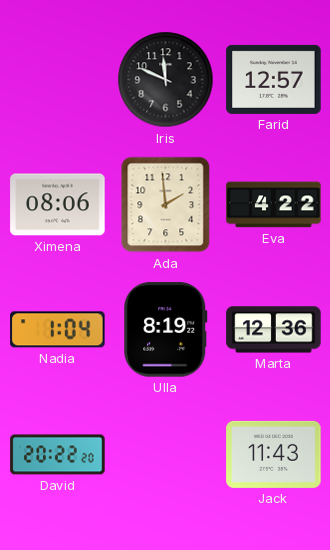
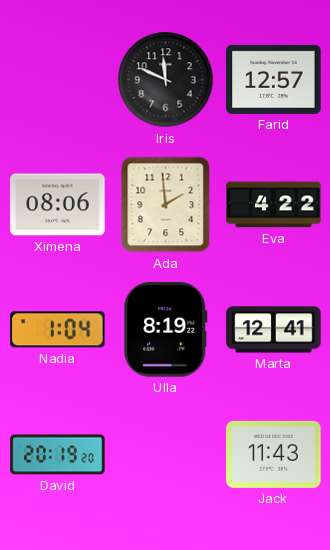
Marta: 12:36 -> 12:41
David: 20:22 -> 20:19
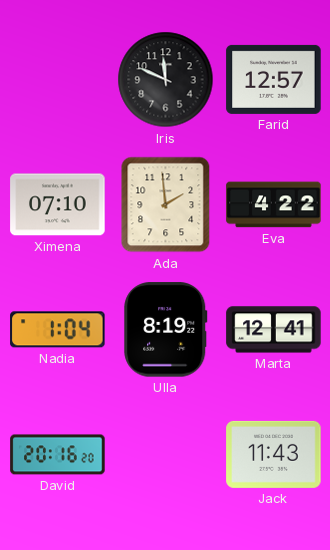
Ximena: 08:06 -> 07:10
David: 20:19 -> 20:16
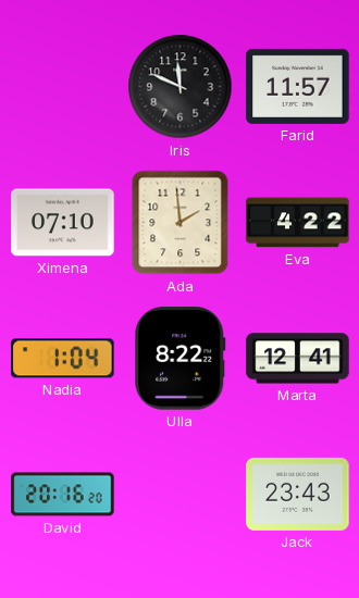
Farid: 12:57 -> 11:57
Ulla: 8:19 -> 8:22
Jack: 11:43 -> 23:43
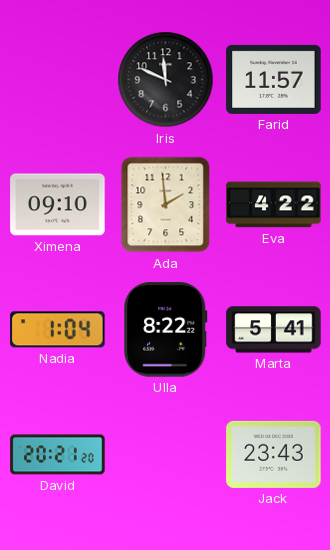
Ximena: 07:10 -> 09:10
Marta: 12:41 -> 5:41
David: 20:16 -> 20:21
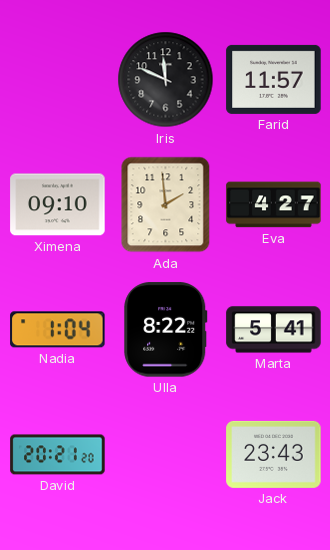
Eva: 4:22 -> 4:27
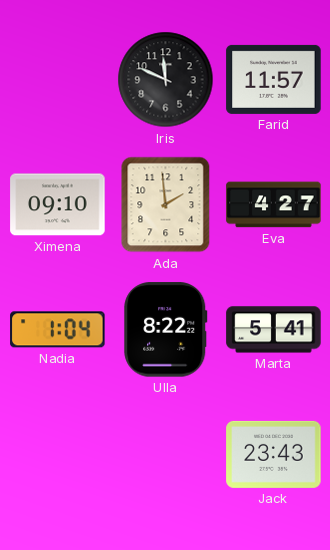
David: 20:21 -> none
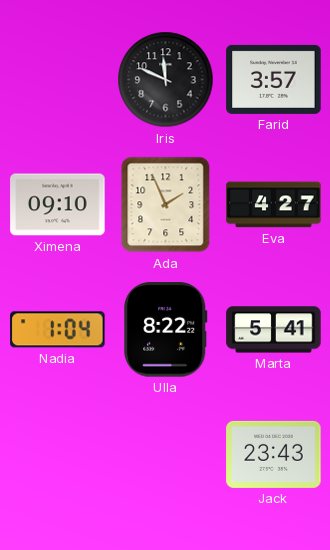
Farid: 11:57 -> 3:57
Ada: 1:59 -> 1:56
